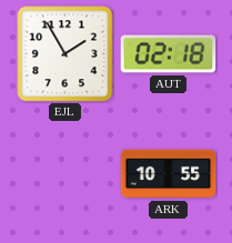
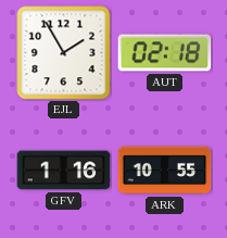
GFV: none -> 1:16
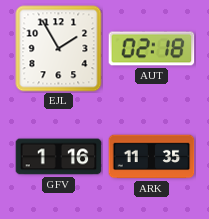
ARK: 10:55 -> 11:35
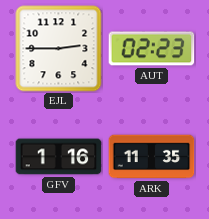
EJL: 1:55 -> 2:45
AUT: 02:18 -> 02:23
